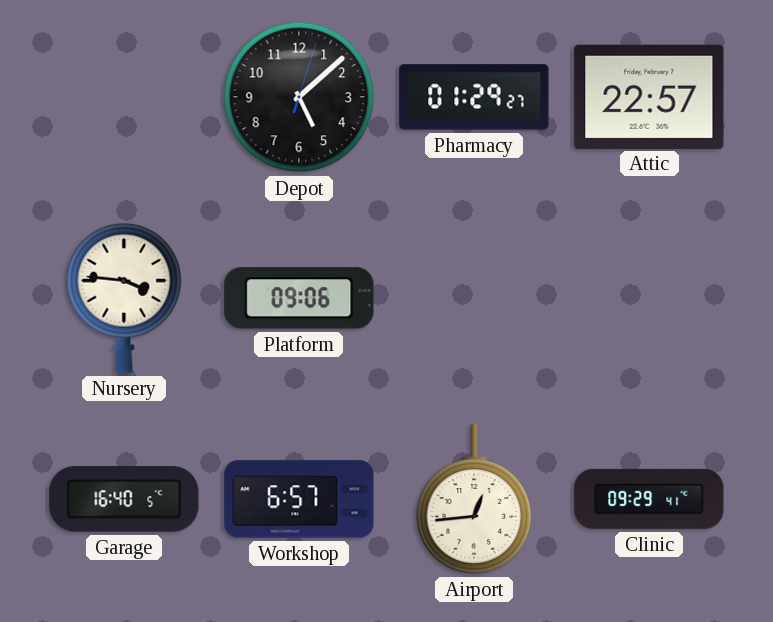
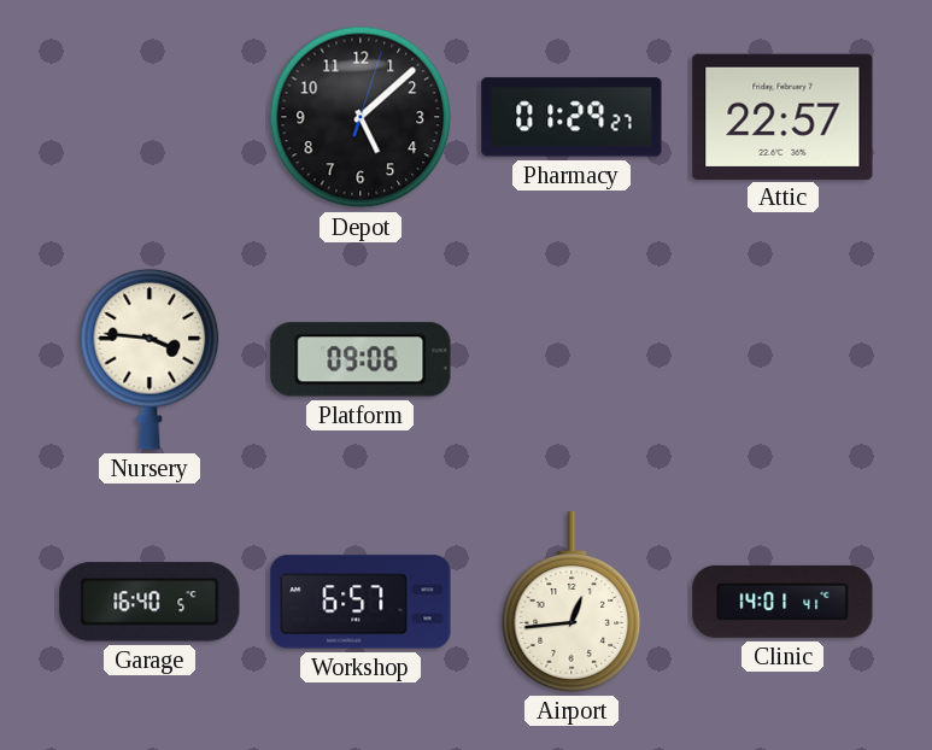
Clinic: 09:29 -> 14:01
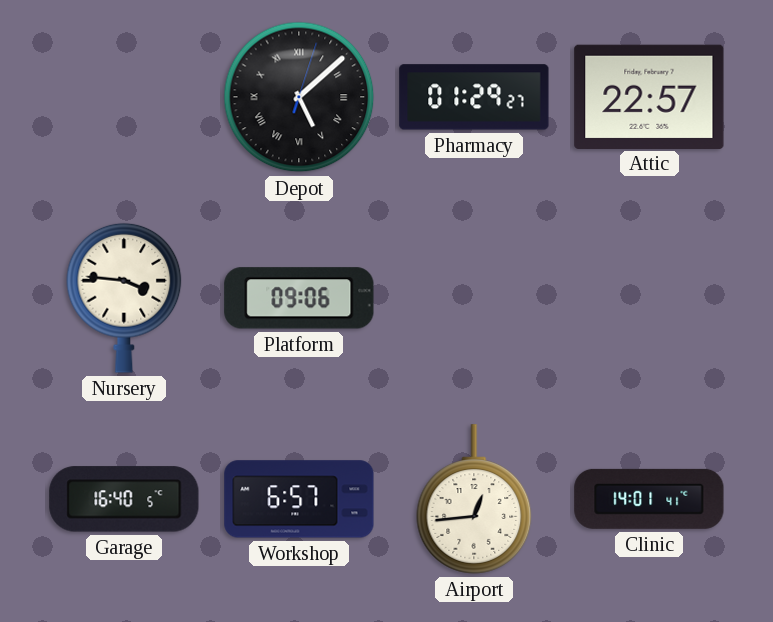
Depot numerals: Arabic -> Roman
